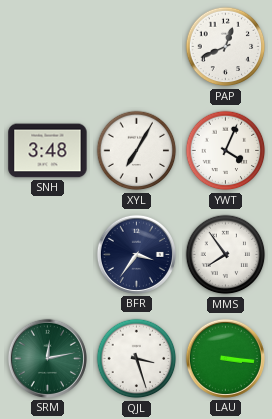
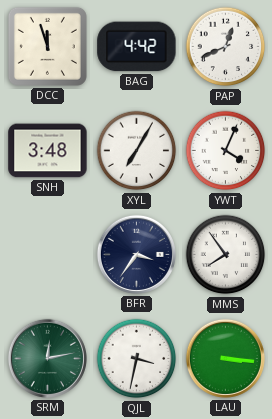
DCC: none -> 11:57
BAG: none -> 4:42
QJL: 3:27 -> 3:32
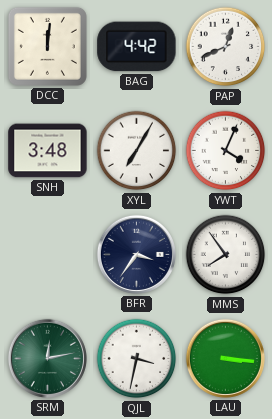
DCC: 11:57 -> 12:01
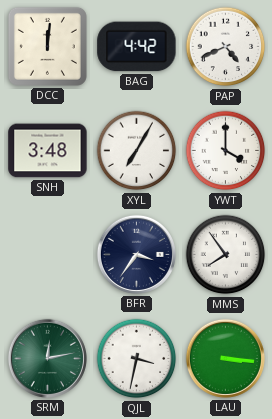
PAP: 12:41 -> 4:41
YWT: 4:04 -> 4:00
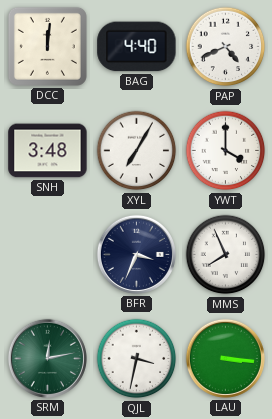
BAG: 4:42 -> 4:40
BFR: 3:36 -> 3:34
MMS: 7:54 -> 7:56
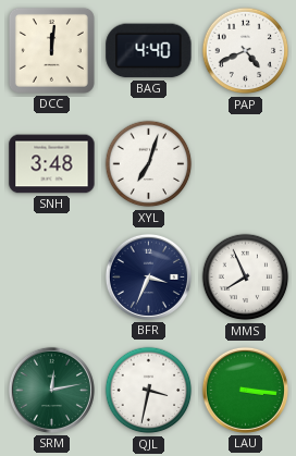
XYL: 7:05 -> 7:03
YWT: 4:00 -> none
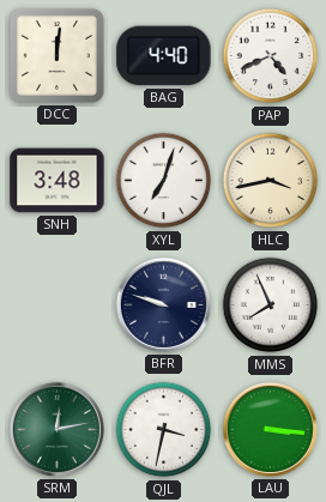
HLC: none -> 3:43
BFR: 3:34 -> 9:48
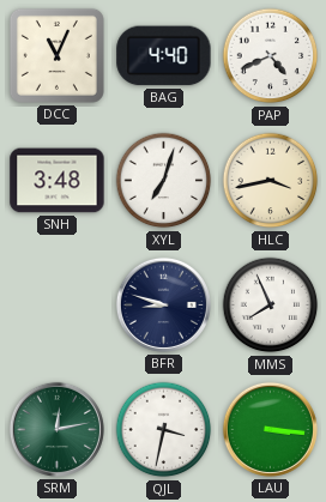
DCC: 12:01 -> 11:04
BFR: 9:48 -> 8:48
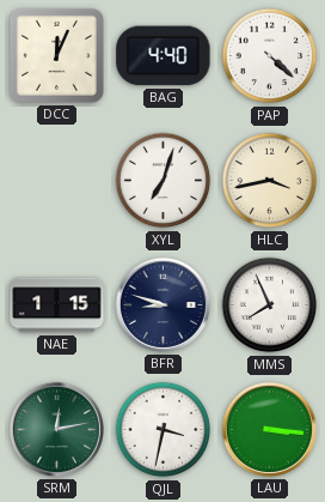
DCC: 11:04 -> 12:04
PAP: 4:41 -> 4:22
SNH: 3:48 -> none
NAE: none -> 1:15
